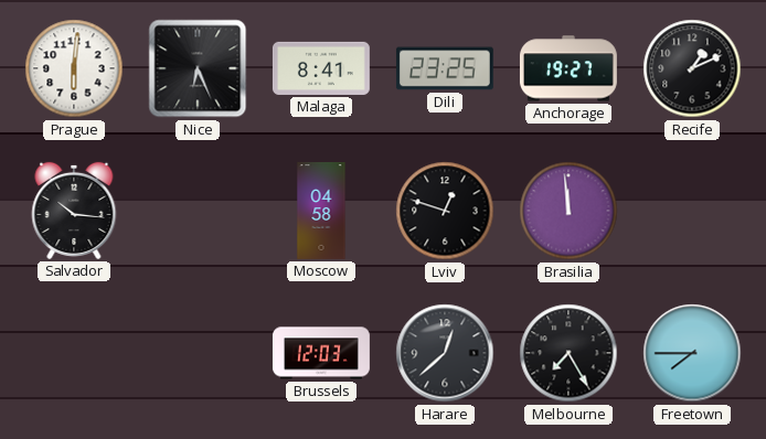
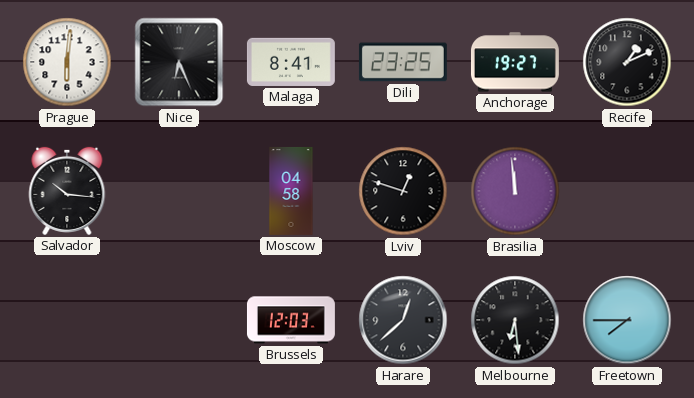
Melbourne: 7:25 -> 6:29
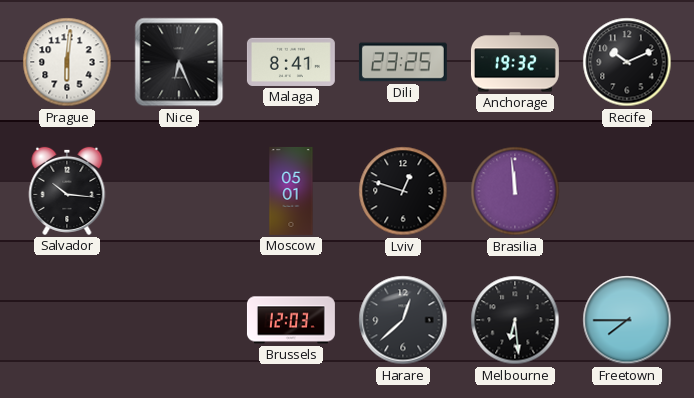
Anchorage: 19:27 -> 19:32
Recife: 1:11 -> 10:11
Moscow: 04:58 -> 05:01
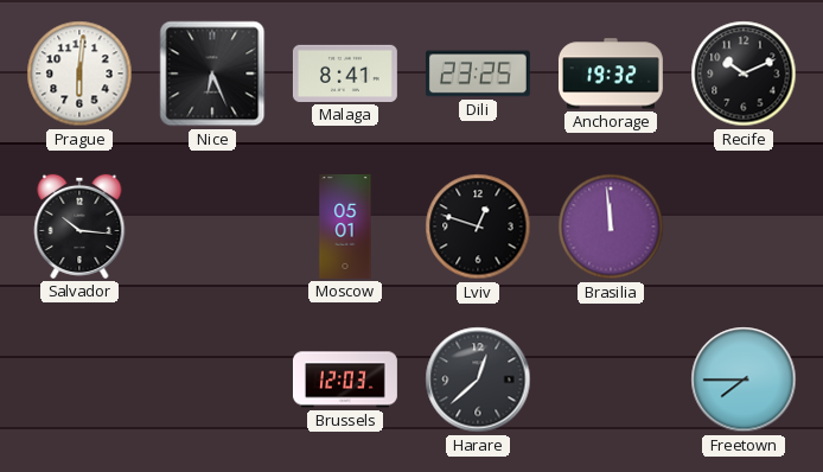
Melbourne: 6:29 -> none
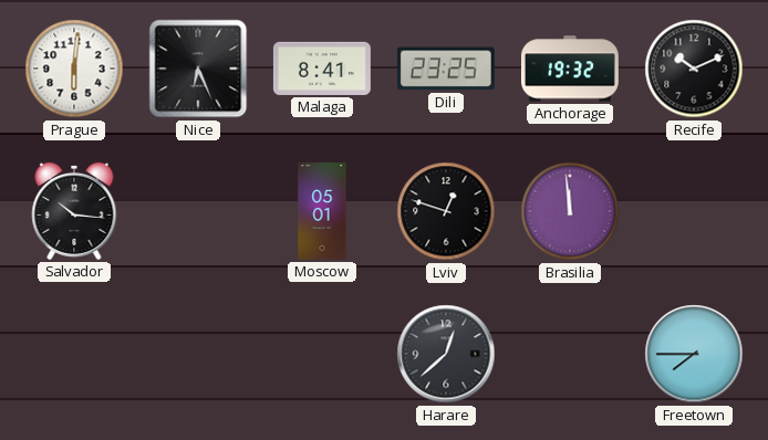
Brussels: 12:03 -> none
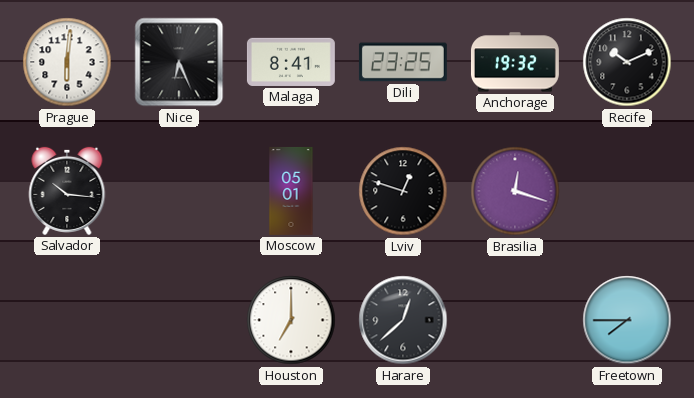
Brasilia: 11:59 -> 12:18
Houston: none -> 7:00
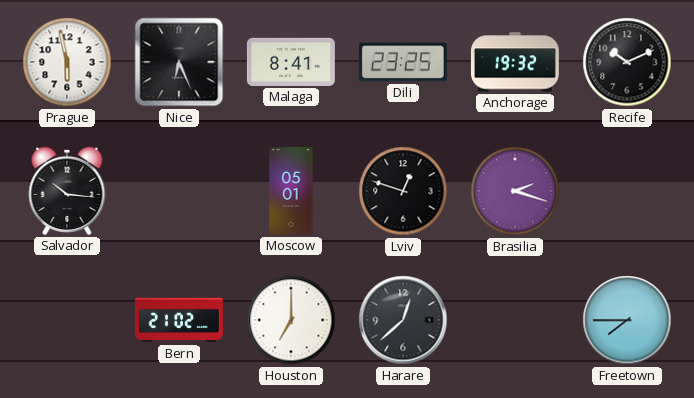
Prague: 6:01 -> 5:58
Brasilia: 12:18 -> 2:18
Bern: none -> 21:02
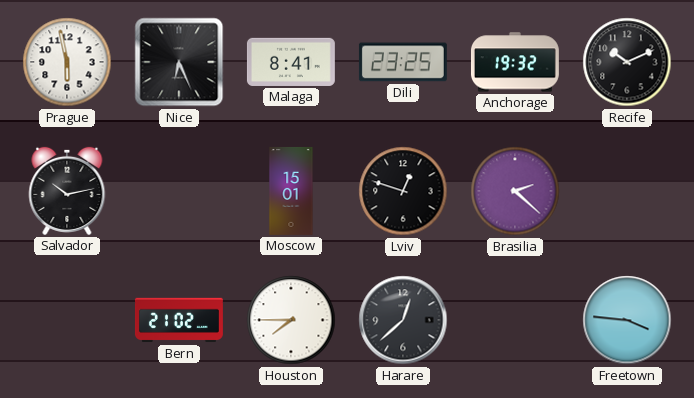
Salvador: 10:16 -> 10:13
Moscow: 05:01 -> 15:01
Brasilia: 2:18 -> 2:22
Houston: 7:00 -> 7:45
Freetown: 7:45 -> 3:46
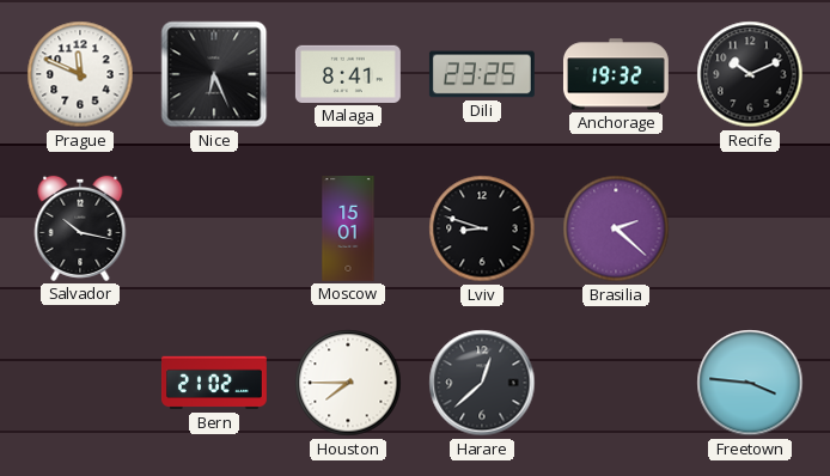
Prague: 5:58 -> 11:49
Salvador: 10:13 -> 10:17
Lviv: 12:48 -> 8:48
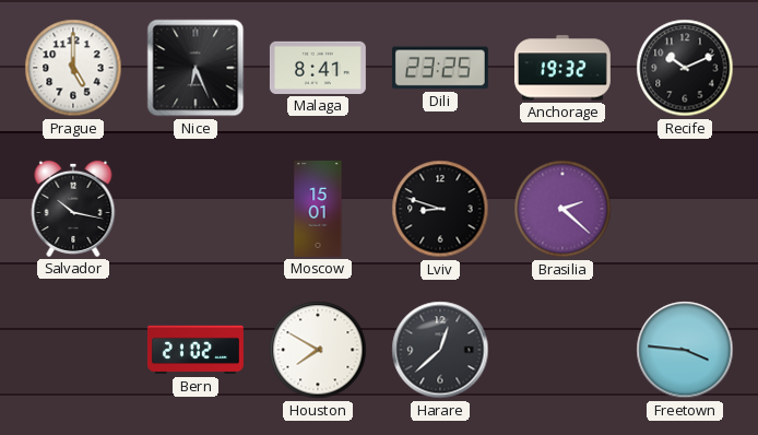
Prague: 11:49 -> 5:00
Houston: 7:45 -> 7:50
